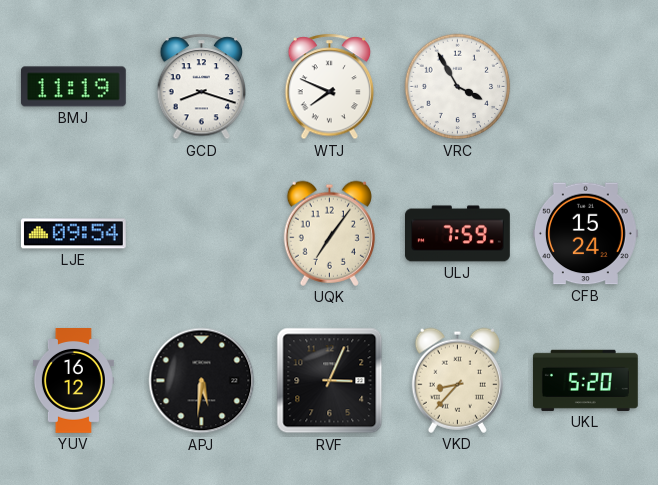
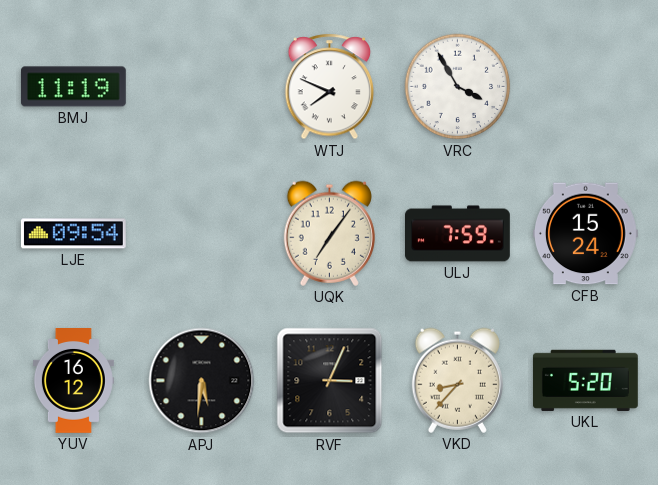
GCD: 8:18 -> none
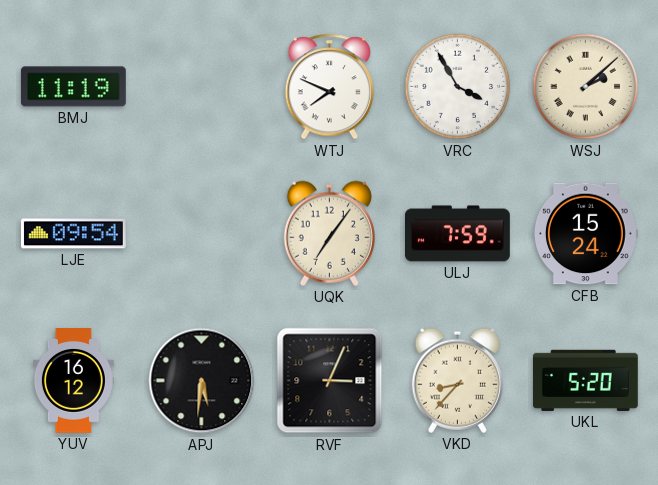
WSJ: none -> 2:08
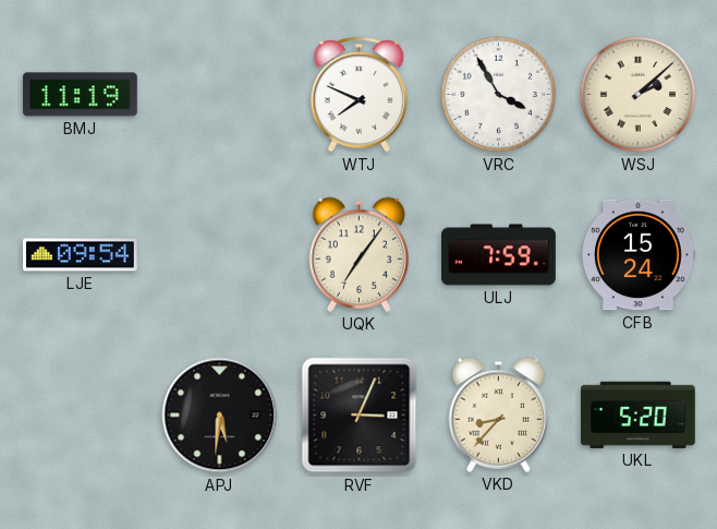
YUV: 16:12 -> none
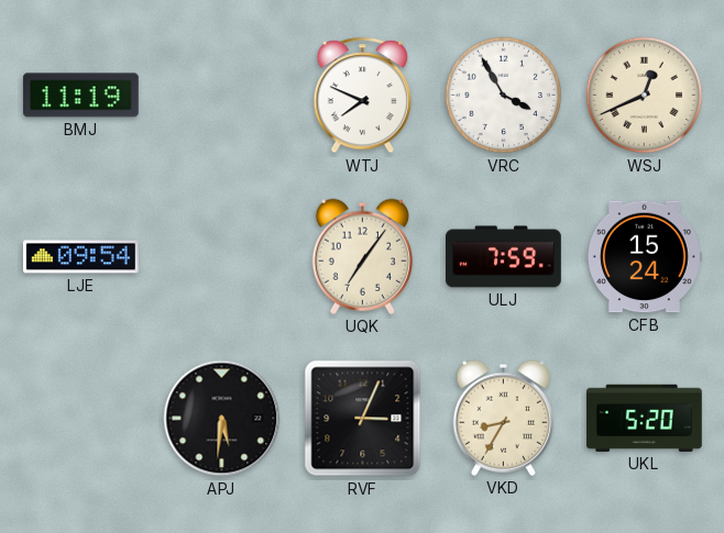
WSJ: 2:08 -> 12:41
VKD: 8:37 -> 8:35
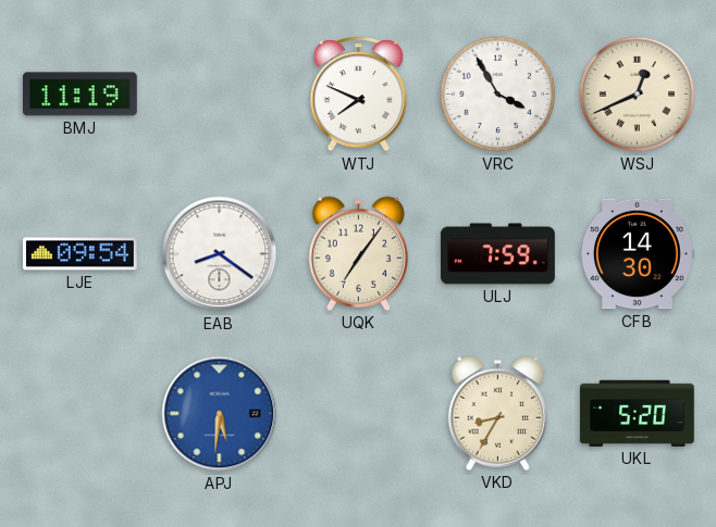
EAB: none -> 8:21
CFB: 15:24 -> 14:30
APJ dial: black -> blue
RVF: 3:04 -> none
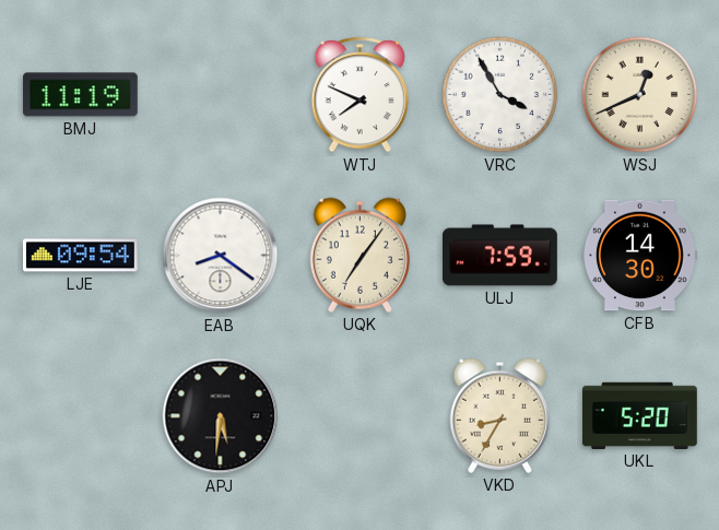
APJ dial: blue -> black
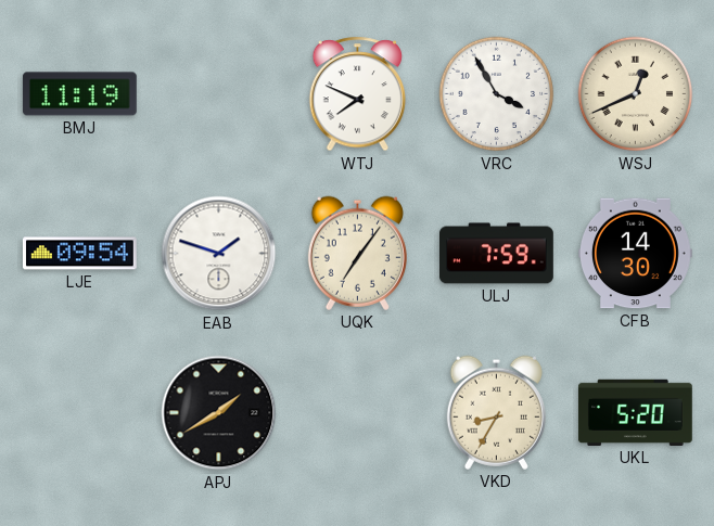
EAB: 8:21 -> 1:48
APJ: 5:31 -> 1:40
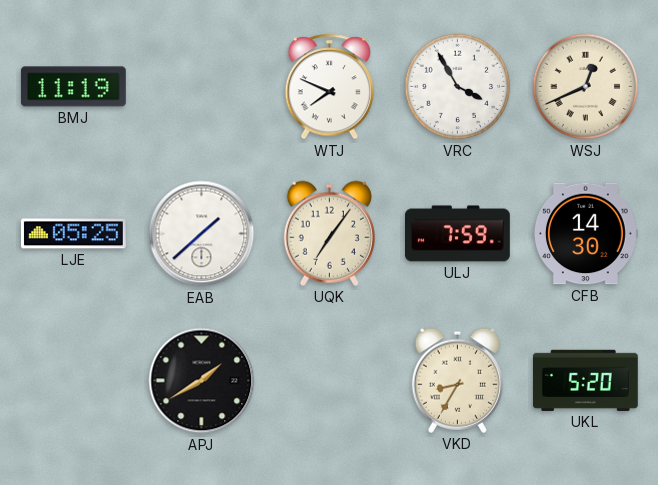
LJE: 09:54 -> 05:25
EAB: 1:48 -> 1:38
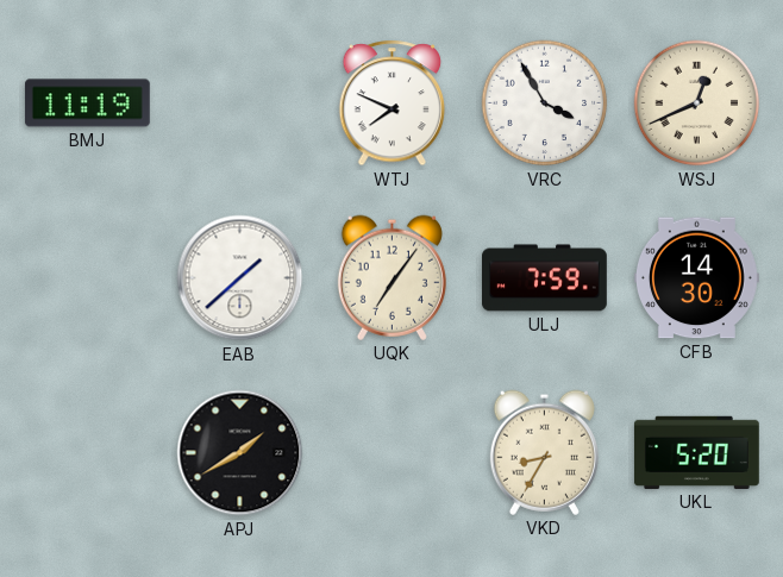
LJE: 05:25 -> none
